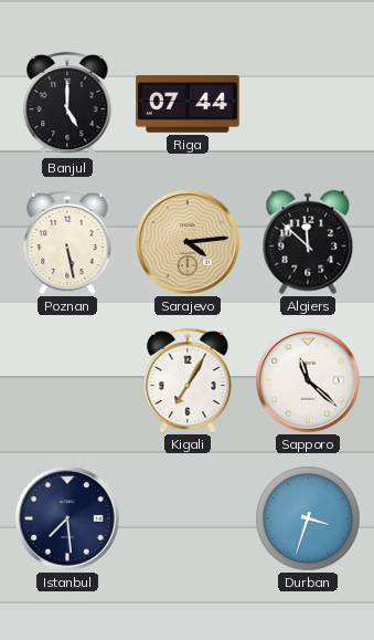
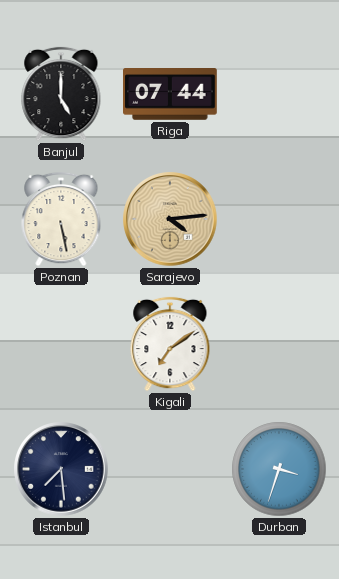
Algiers: 11:52 -> none
Kigali: 7:05 -> 7:09
Sapporo: 11:22 -> none
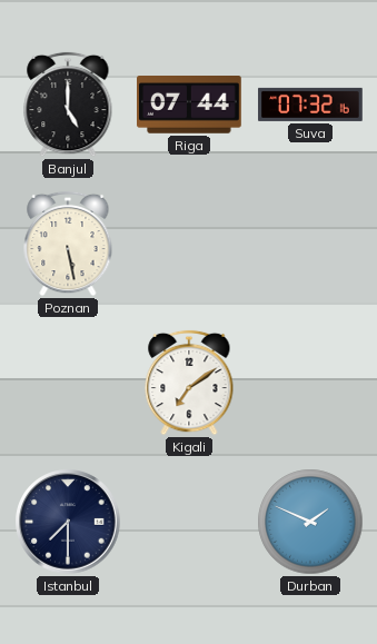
Suva: none -> 07:32
Sarajevo: 4:14 -> none
Istanbul: 7:29 -> 7:30
Durban: 3:33 -> 1:49
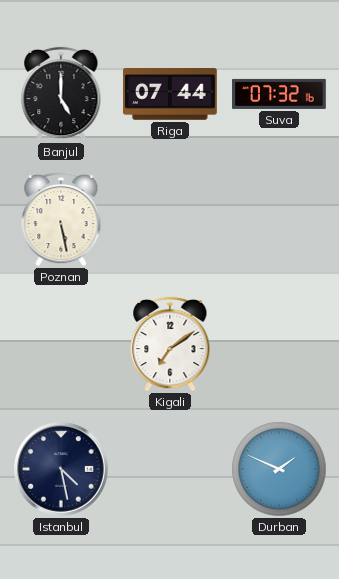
Istanbul: 7:30 -> 4:28
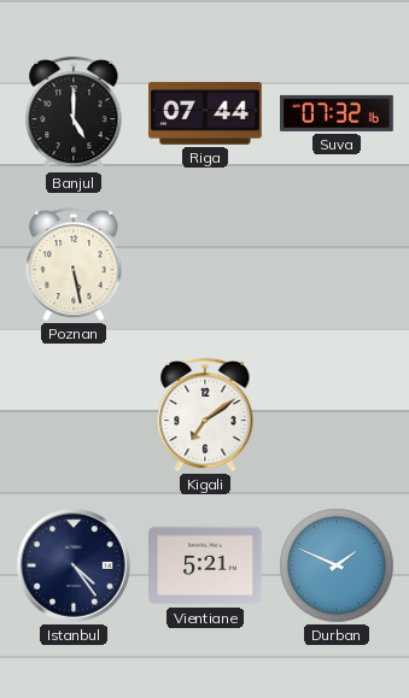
Istanbul: 4:28 -> 4:24
Vientiane: none -> 5:21
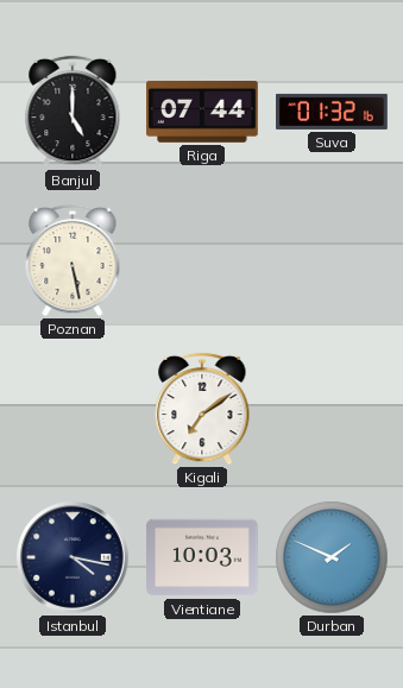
Suva: 07:32 -> 01:32
Istanbul: 4:24 -> 4:17
Vientiane: 5:21 -> 10:03
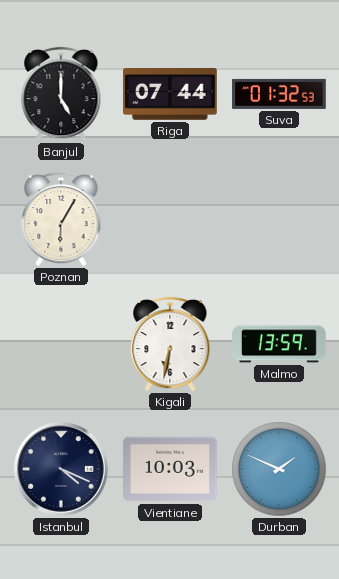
Suva: 01:32:16 -> 01:32:53
Poznan: 5:28 -> 6:05
Kigali: 7:09 -> 6:32
Malmo: none -> 13:59
Istanbul: 4:17 -> 4:19
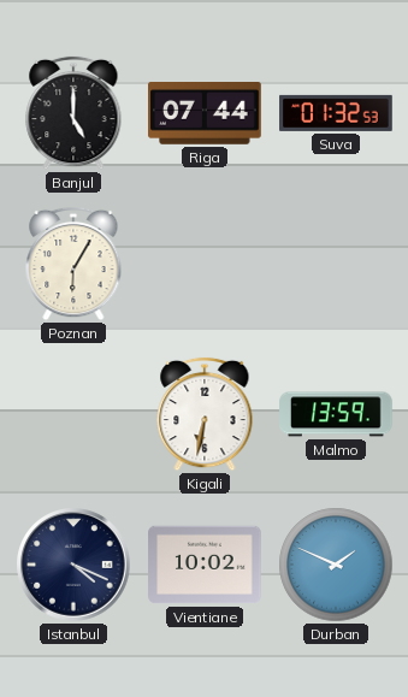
Vientiane: 10:03 -> 10:02
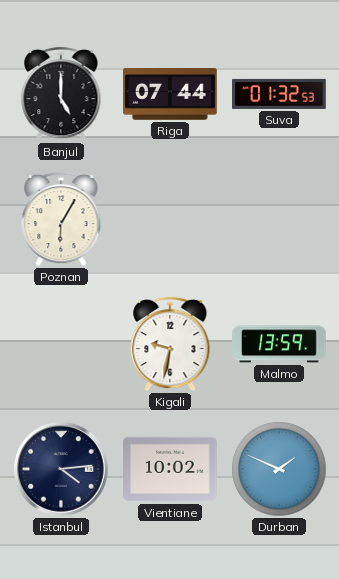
Kigali: 6:32 -> 9:32
Istanbul: 4:19 -> 4:14
